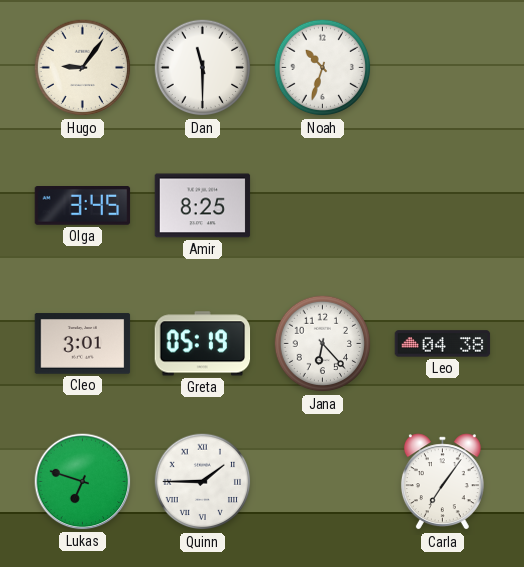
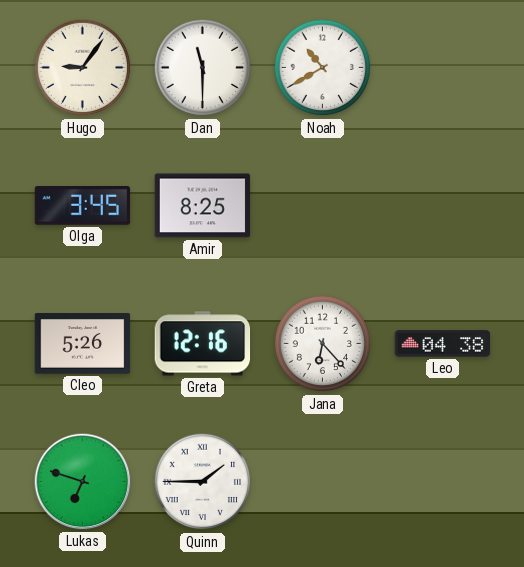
Noah: 10:33 -> 10:40
Cleo: 3:01 -> 5:26
Greta: 05:19 -> 12:16
Carla: 7:06 -> none
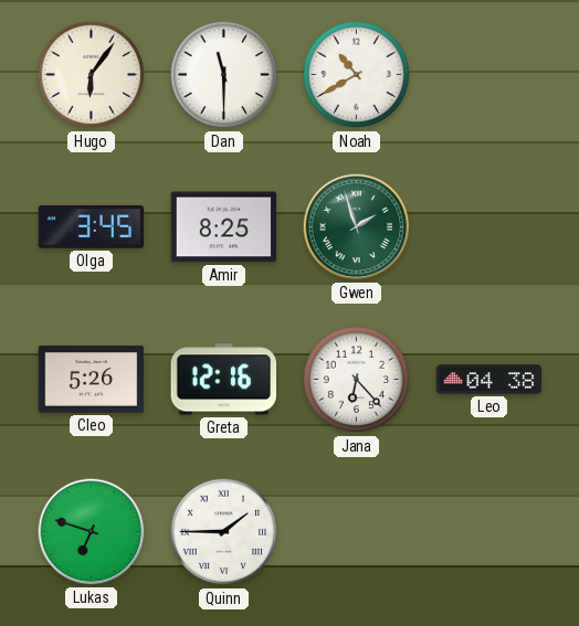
Hugo: 9:06 -> 6:06
Gwen: none -> 1:57
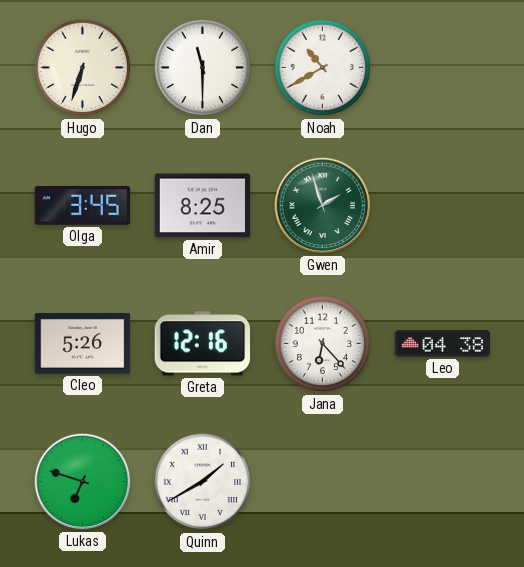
Hugo: 6:06 -> 6:33
Quinn: 1:45 -> 1:40
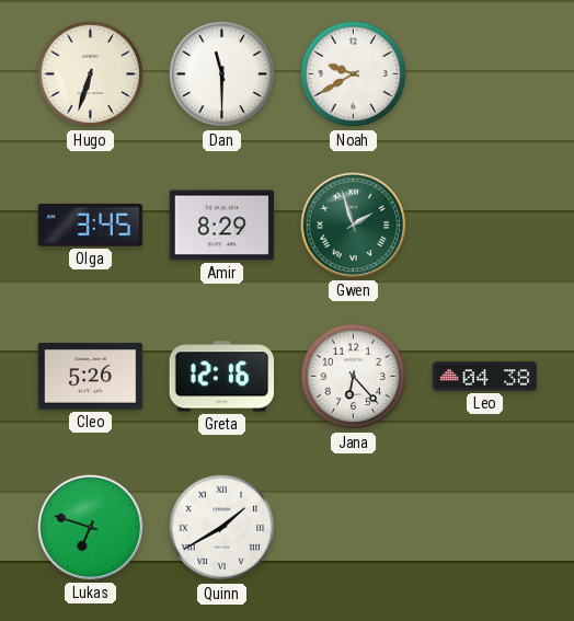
Noah: 10:40 -> 9:40
Amir: 8:25 -> 8:29
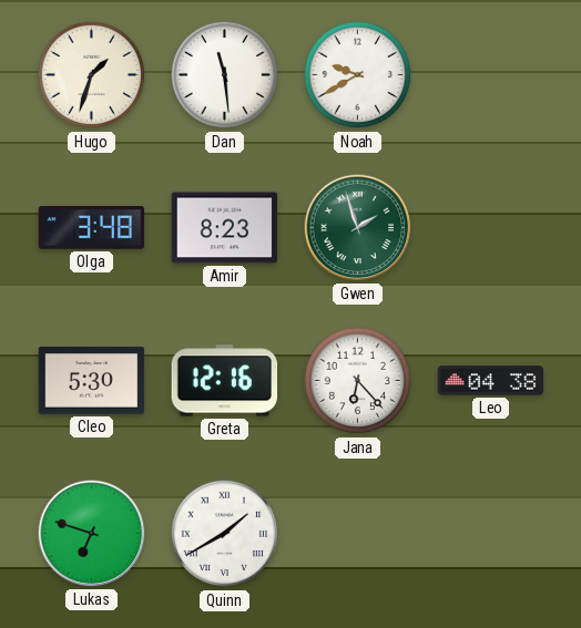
Hugo: 6:33 -> 1:33
Dan: 11:30 -> 11:29
Olga: 3:45 -> 3:48
Amir: 8:29 -> 8:23
Cleo: 5:26 -> 5:30
